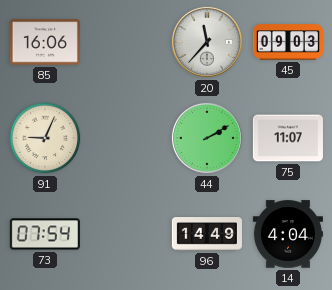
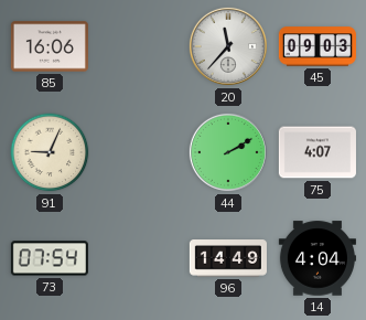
75: 11:07 -> 4:07
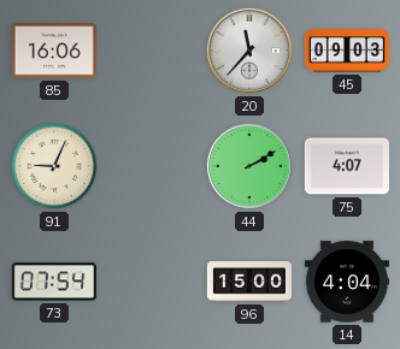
96: 14:49 -> 15:00
